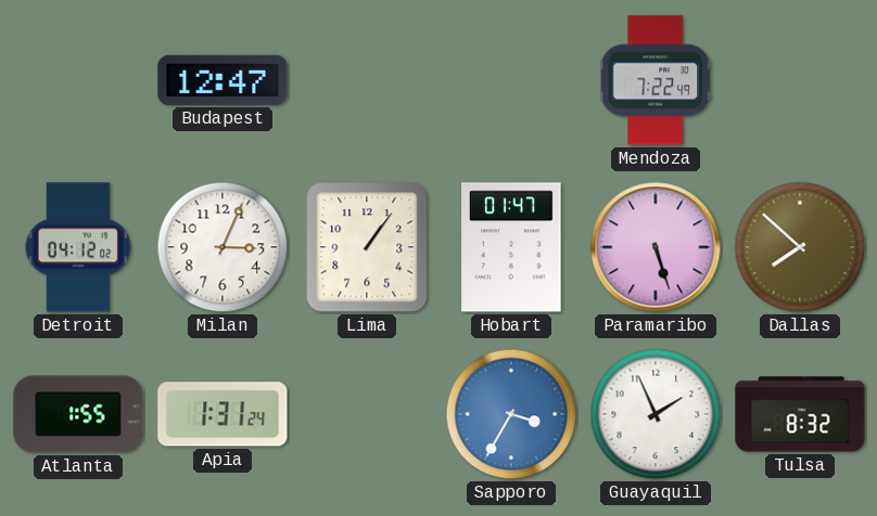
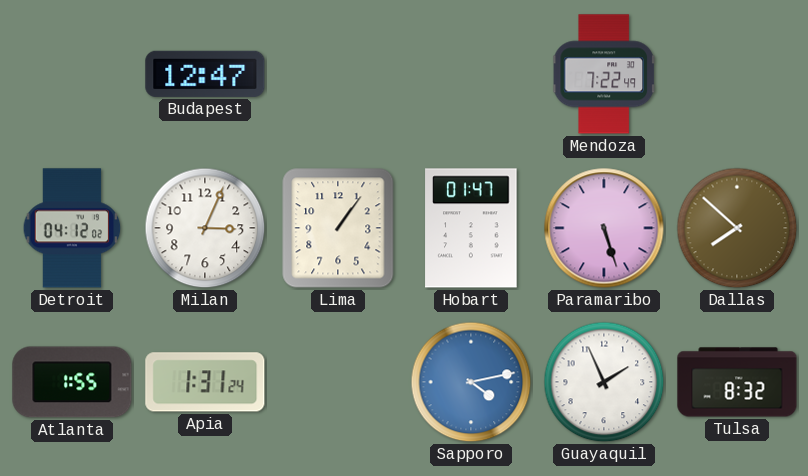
Sapporo: 3:35 -> 4:13
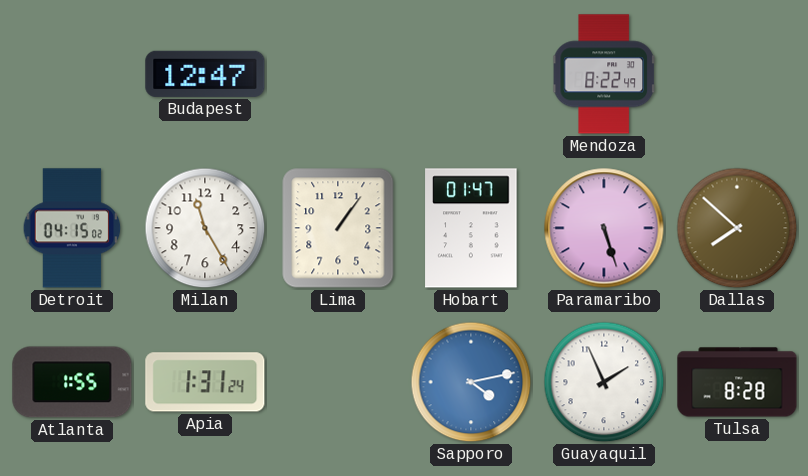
Mendoza: 7:22 -> 8:22
Detroit: 04:12 -> 04:15
Milan: 3:04 -> 11:25
Tulsa: 8:32 -> 8:28
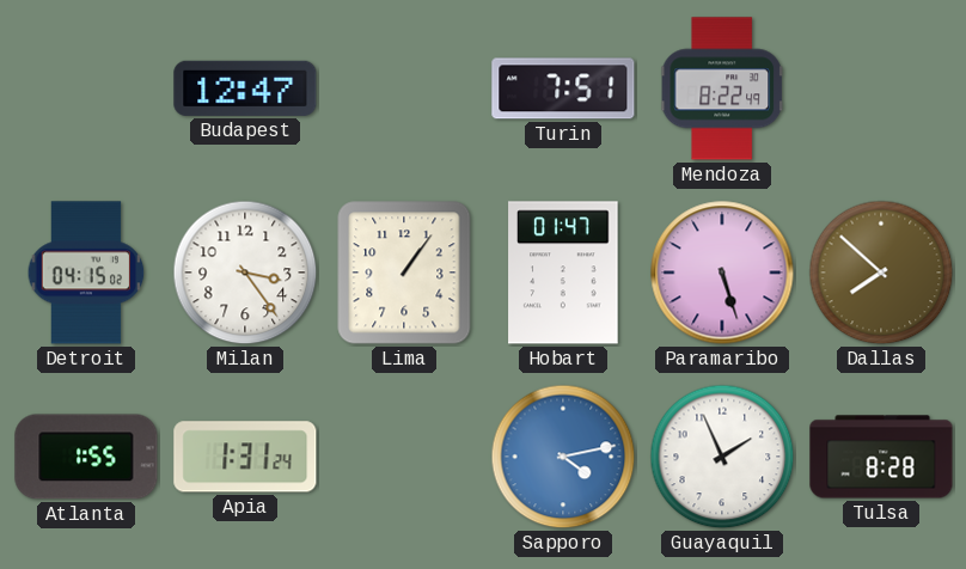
Turin: none -> 7:51
Milan: 11:25 -> 3:24
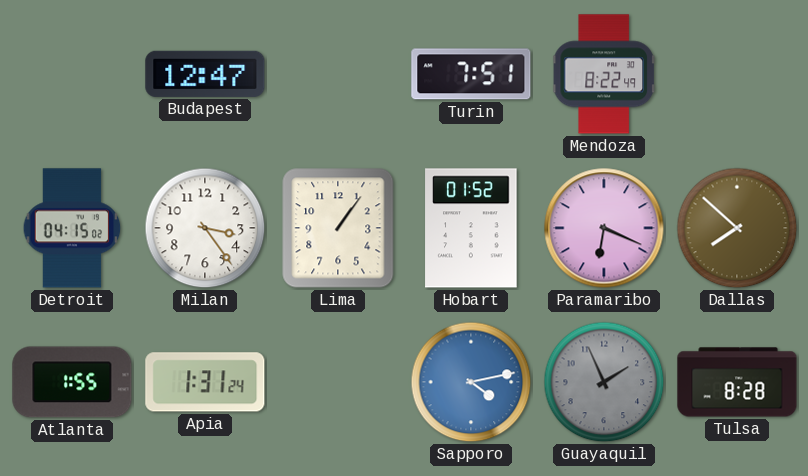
Hobart: 01:47 -> 01:52
Paramaribo: 5:27 -> 6:19
Guayaquil dial: white -> grey
